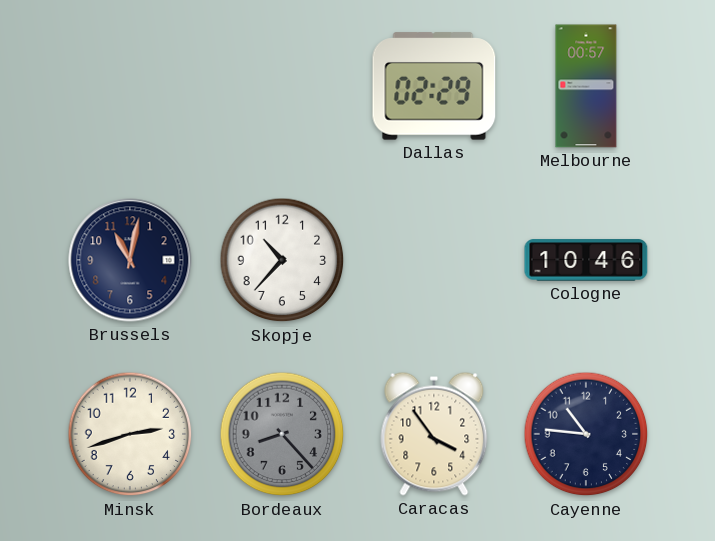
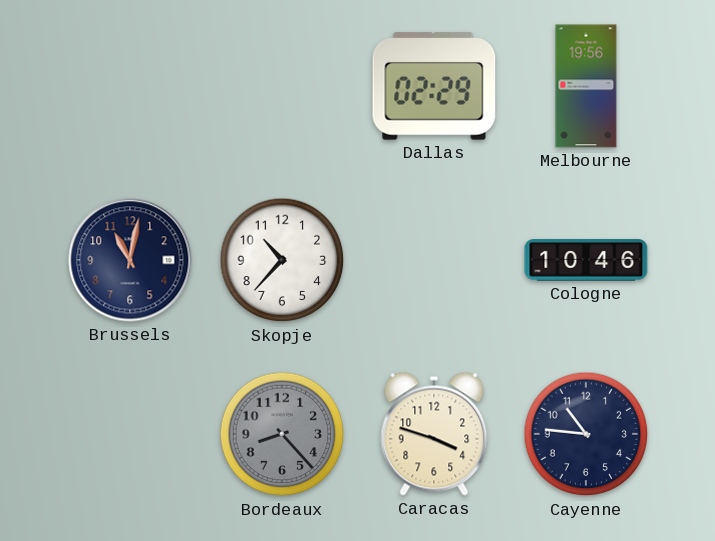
Melbourne: 00:57 -> 19:56
Minsk: 2:42 -> none
Caracas: 3:54 -> 3:48
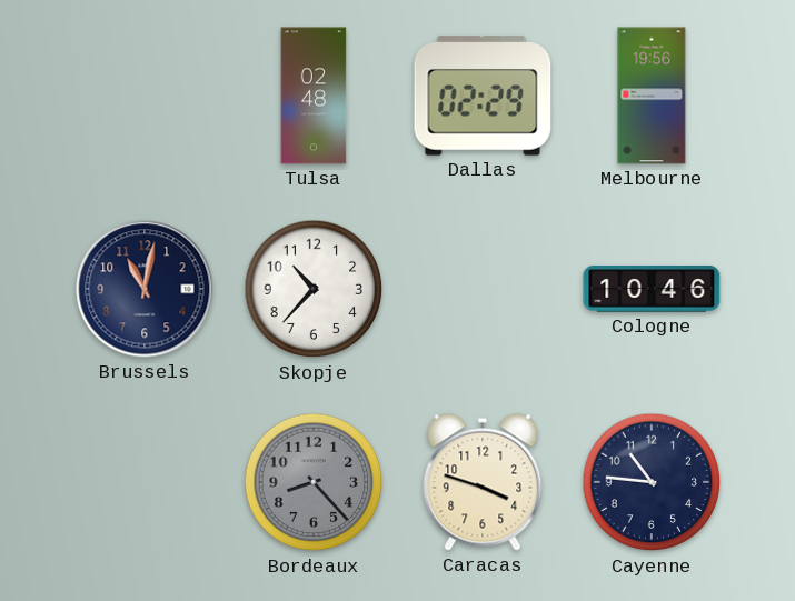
Tulsa: none -> 02:48
